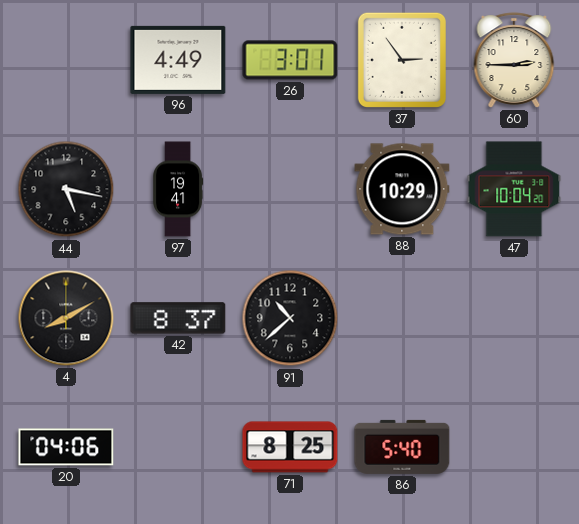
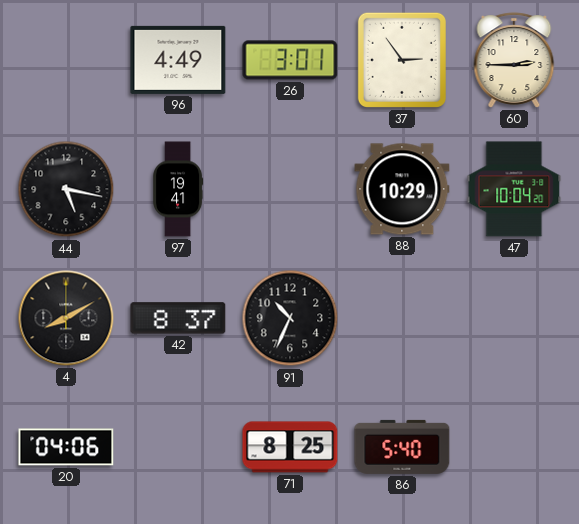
91: 10:38 -> 10:34
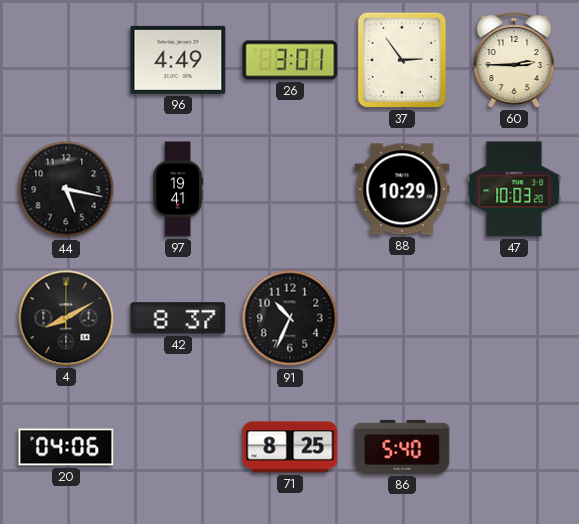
47: 10:04 -> 10:03
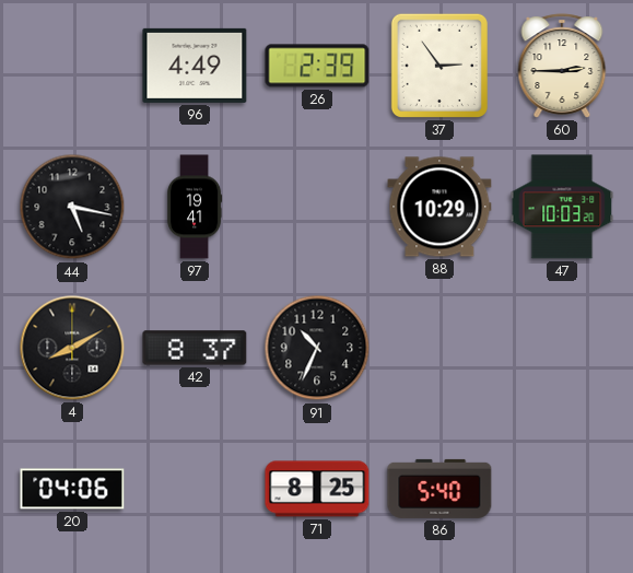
26: 3:01 -> 2:39
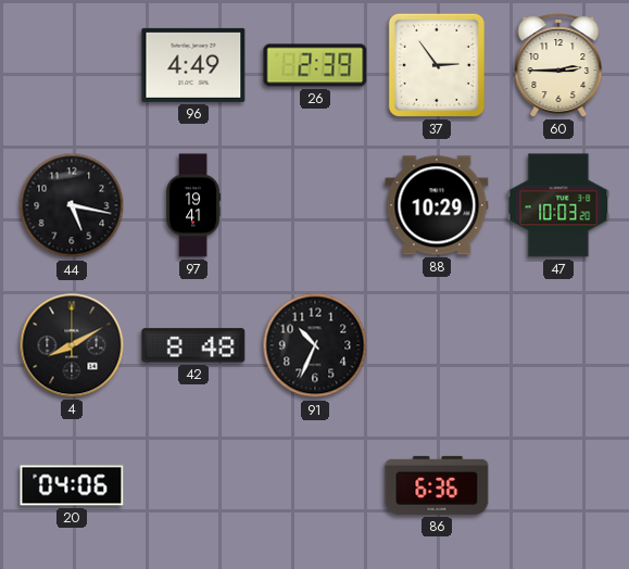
42: 8:37 -> 8:48
71: 8:25 -> none
86: 5:40 -> 6:36
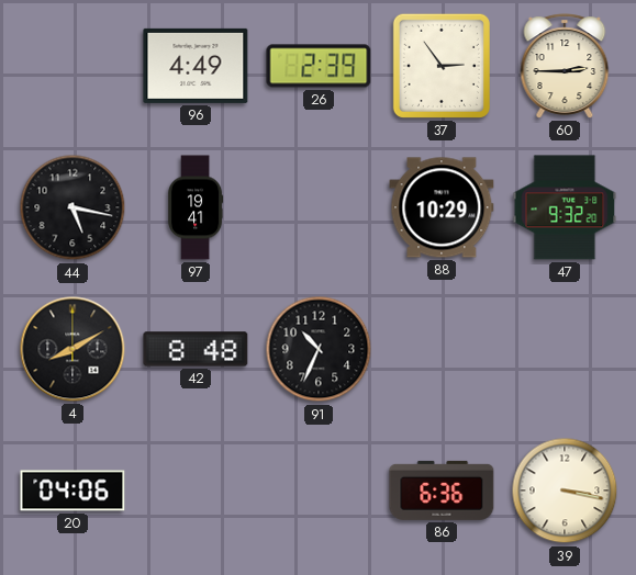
47: 10:03 -> 9:32
39: none -> 3:17
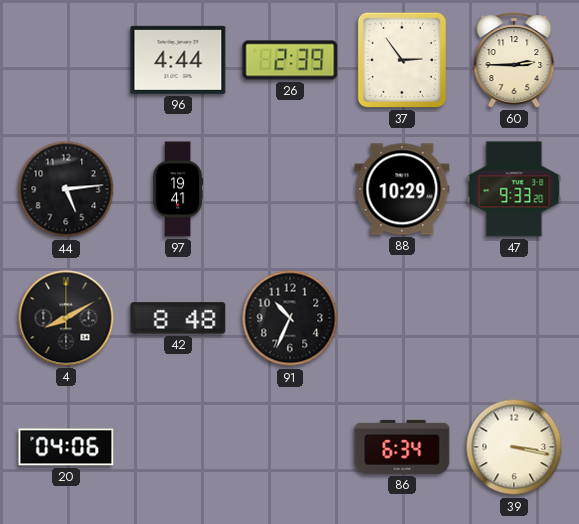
96: 4:49 -> 4:44
44: 5:17 -> 5:14
47: 9:32 -> 9:33
86: 6:36 -> 6:34
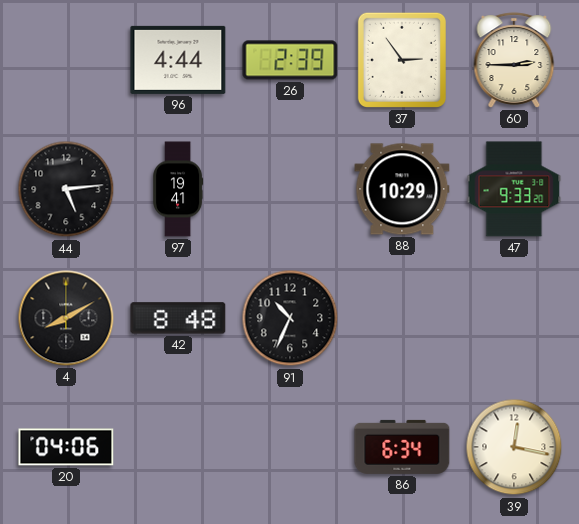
39: 3:17 -> 12:17
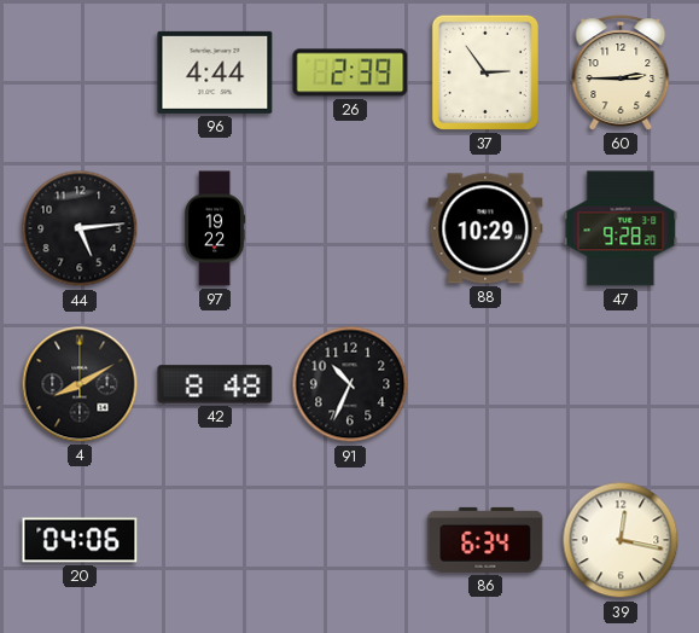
97: 19:41 -> 19:22
47: 9:33 -> 9:28
